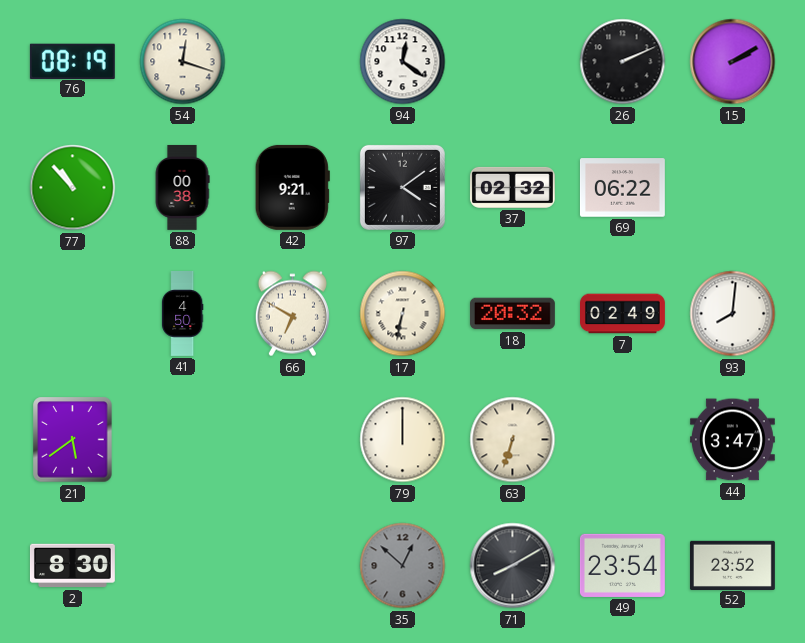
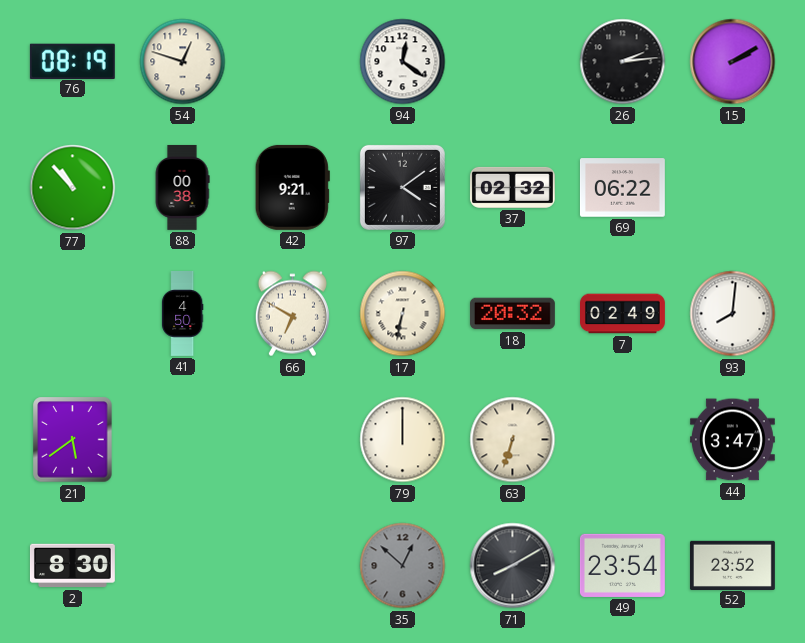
54: 12:18 -> 12:48
26: 2:11 -> 2:14
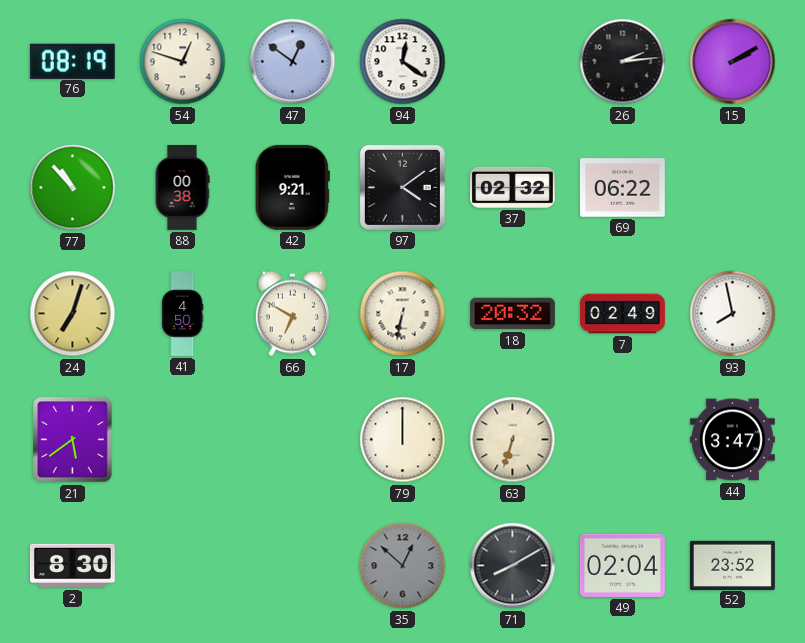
47: none -> 12:51
24: none -> 7:03
93: 8:01 -> 7:58
49: 23:54 -> 02:04
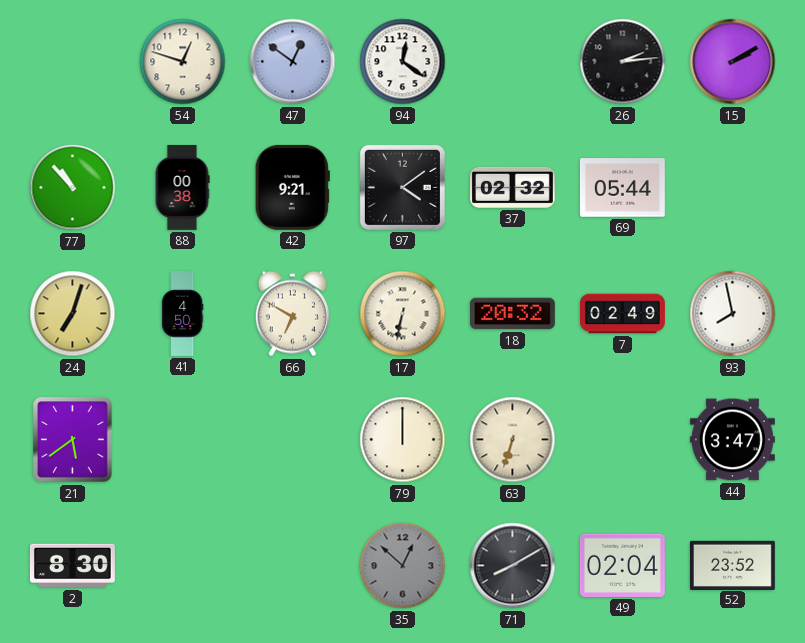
76: 08:19 -> none
69: 06:22 -> 05:44
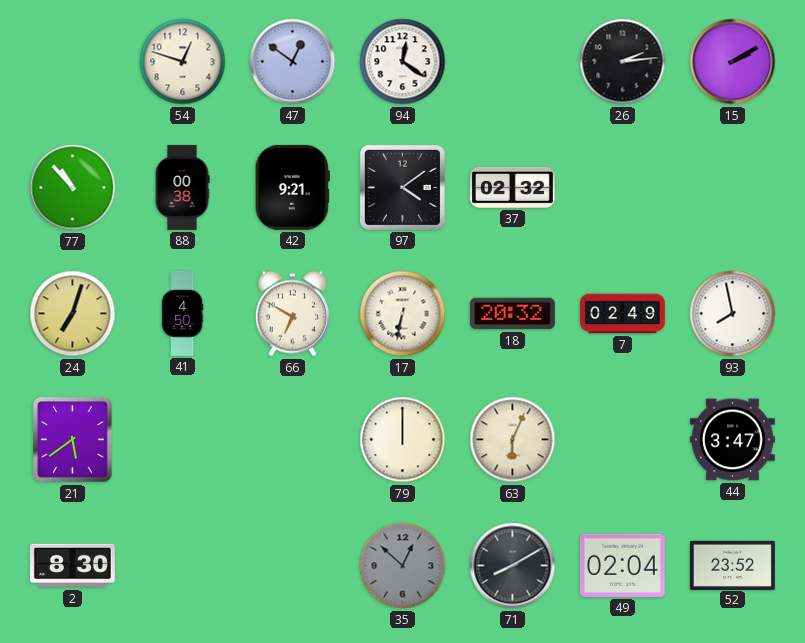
69: 05:44 -> none
63: 6:33 -> 6:04
